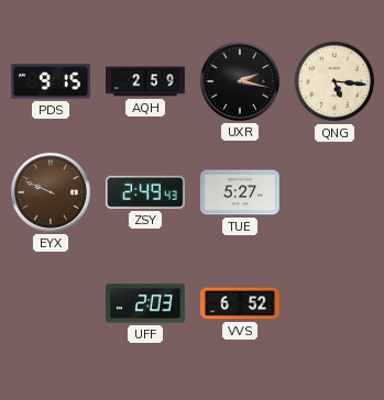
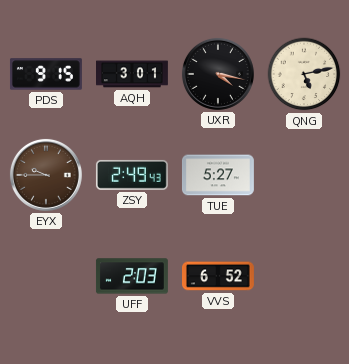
AQH: 2:59 -> 3:01
UXR: 2:17 -> 4:17
QNG: 5:16 -> 5:13
EYX: 9:49 -> 9:45
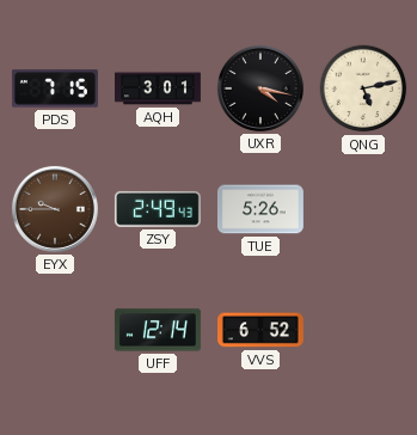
PDS: 9:15 -> 7:15
TUE: 5:27 -> 5:26
UFF: 2:03 -> 12:14
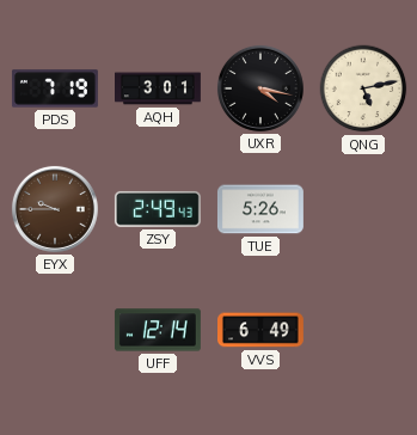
PDS: 7:15 -> 7:19
VVS: 6:52 -> 6:49
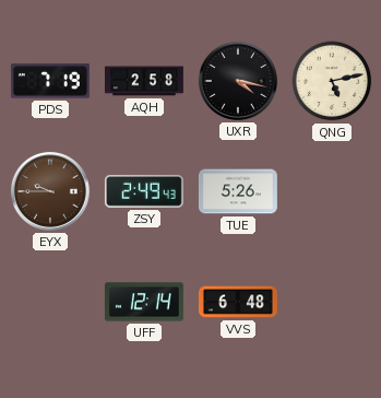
AQH: 3:01 -> 2:58
VVS: 6:49 -> 6:48
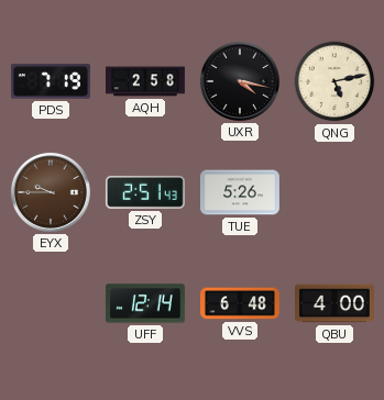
ZSY: 2:49 -> 2:51
QBU: none -> 4:00
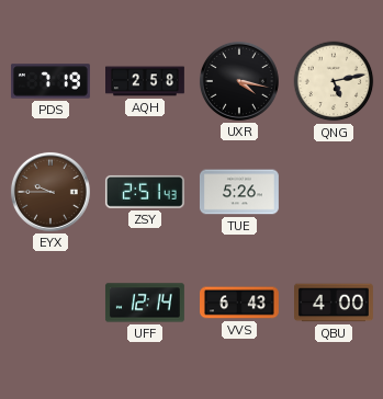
VVS: 6:48 -> 6:43
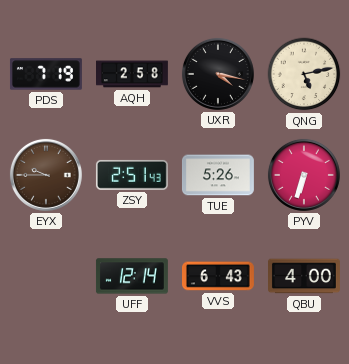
PYV: none -> 6:33
